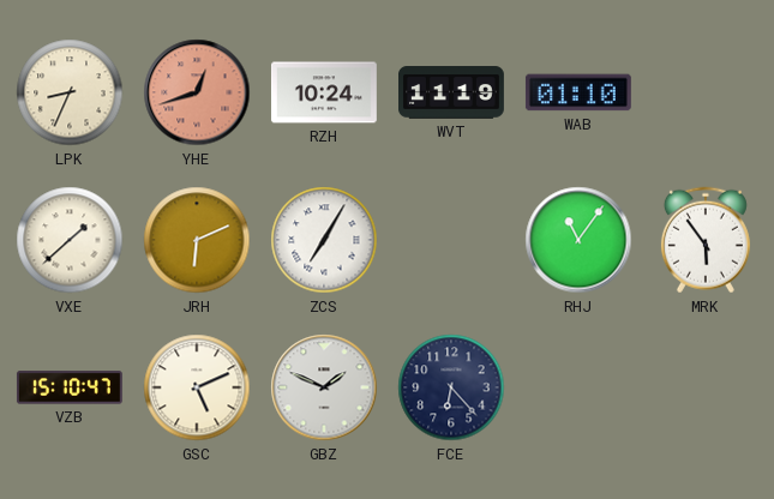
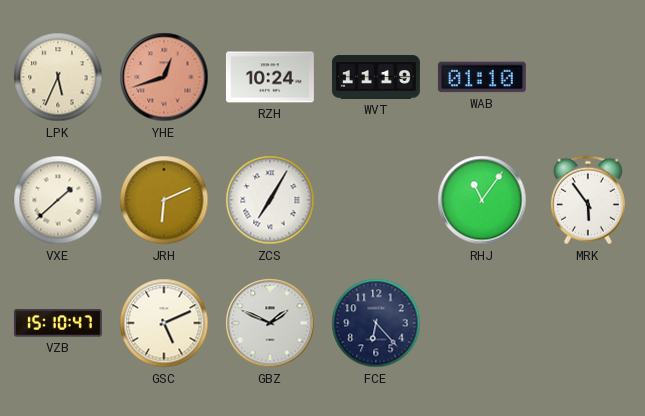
LPK: 8:34 -> 5:34
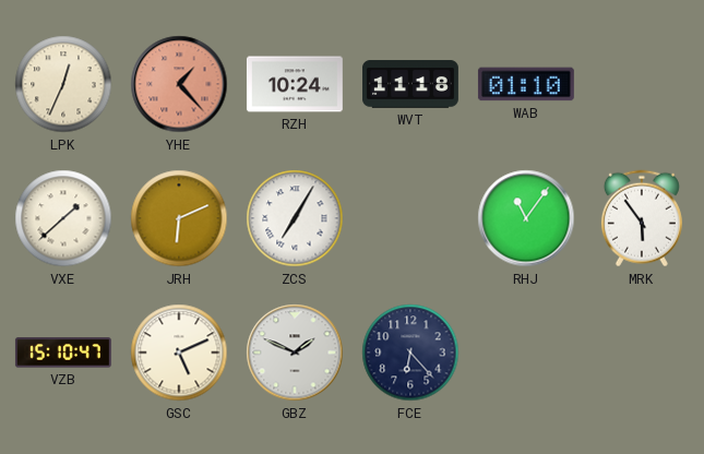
LPK: 5:34 -> 12:34
YHE: 12:42 -> 1:23
WVT: 11:19 -> 11:18
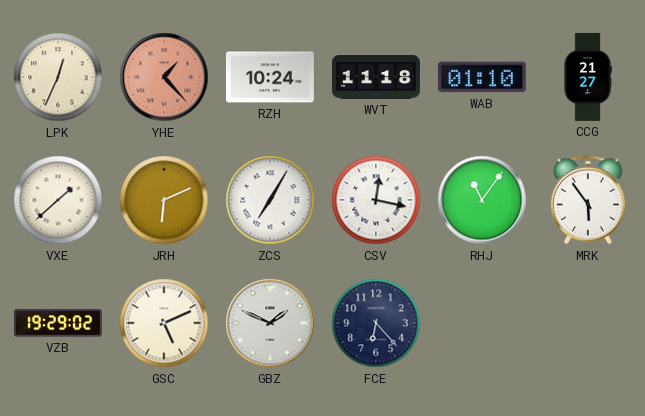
CCG: none -> 21:27
CSV: none -> 12:17
VZB: 15:10 -> 19:29
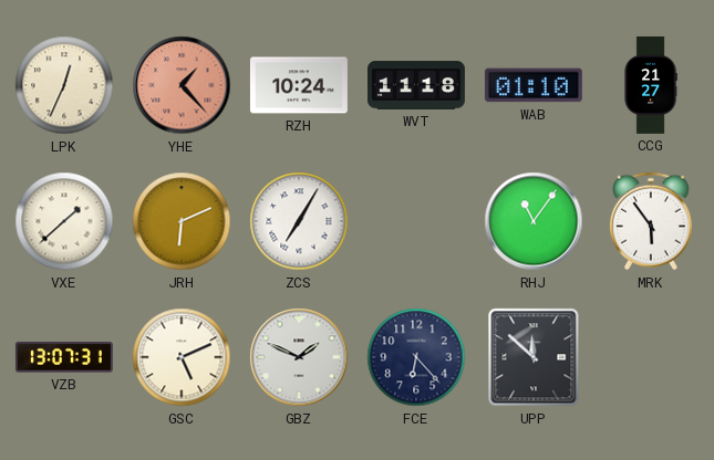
CSV: 12:17 -> none
VZB: 19:29 -> 13:07
UPP: none -> 11:52
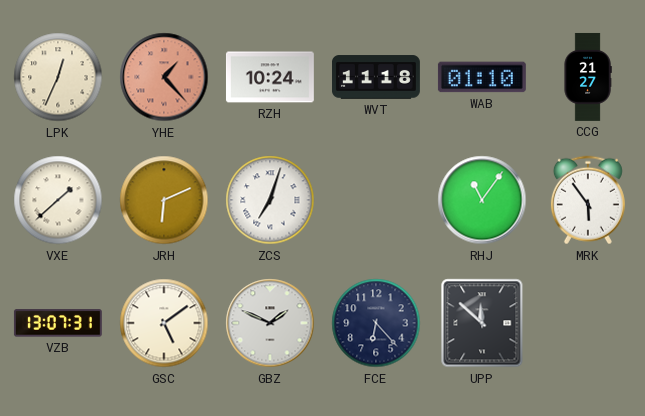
ZCS: 7:05 -> 7:03
GSC: 5:11 -> 5:09
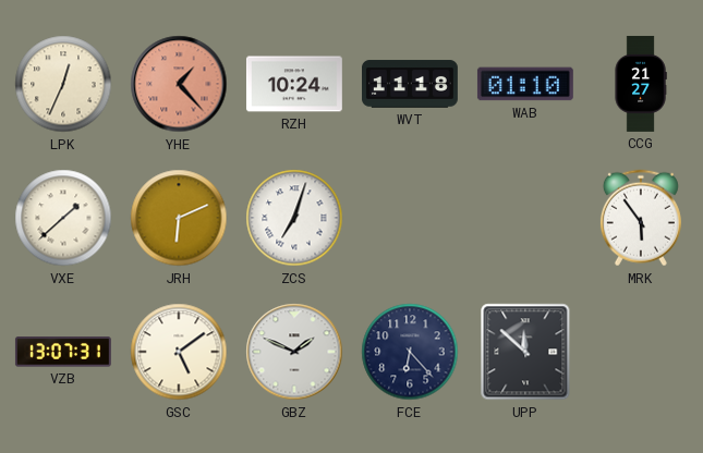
RHJ: 11:06 -> none
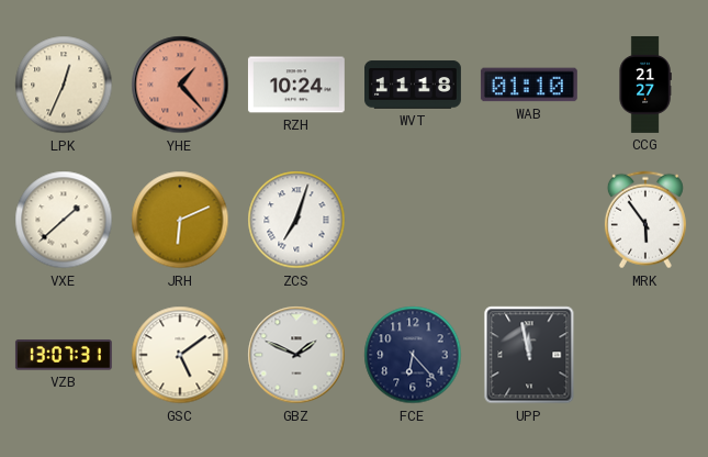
UPP: 11:52 -> 11:58
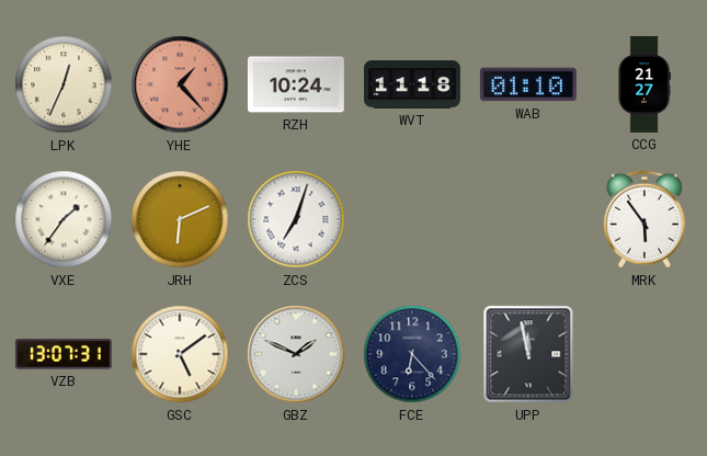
VXE: 1:38 -> 1:36
